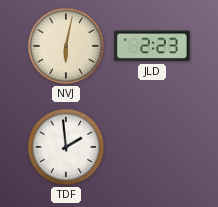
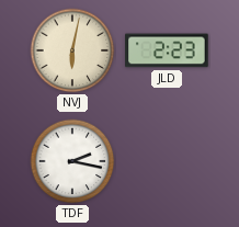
TDF: 1:59 -> 2:17
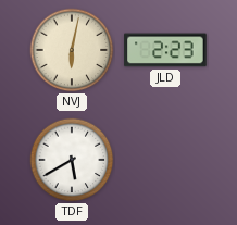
TDF: 2:17 -> 5:40
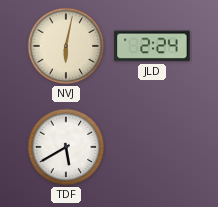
JLD: 2:23 -> 2:24
